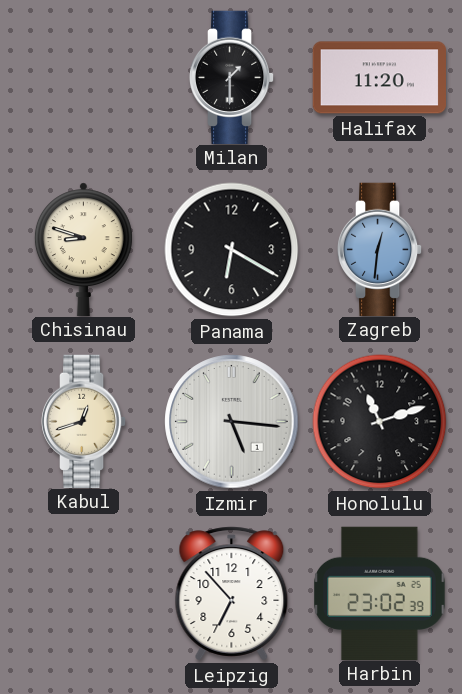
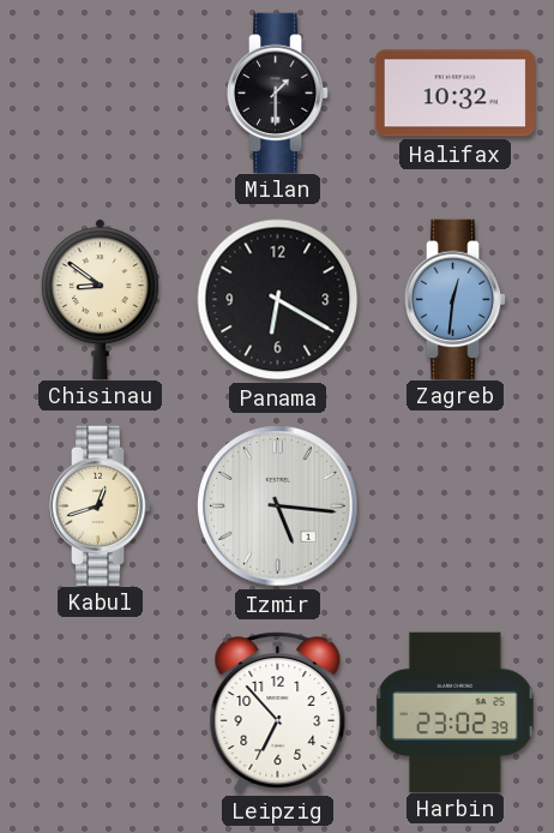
Halifax: 11:20 -> 10:32
Chisinau: 8:48 -> 8:51
Honolulu: 11:12 -> none
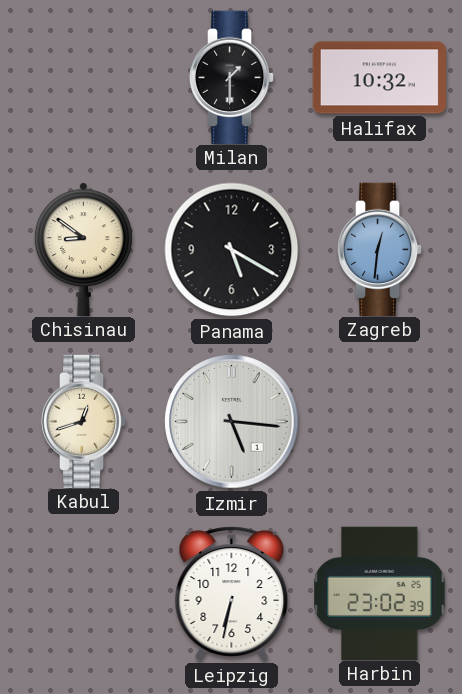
Panama: 6:20 -> 5:20
Leipzig: 6:53 -> 6:32
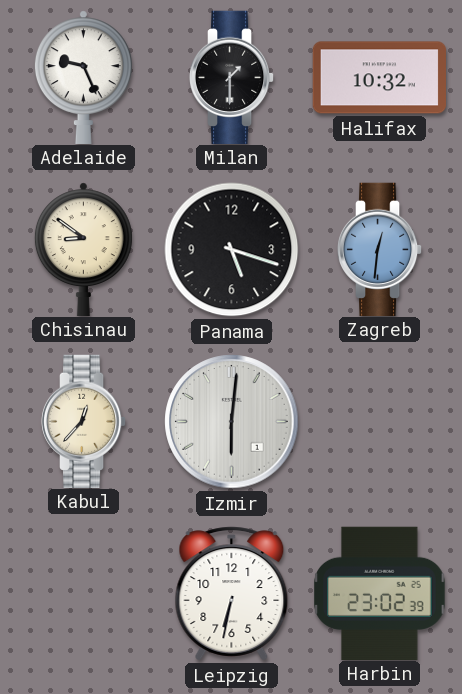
Adelaide: none -> 9:26
Panama: 5:20 -> 5:18
Kabul: 12:42 -> 12:37
Izmir: 5:16 -> 6:01
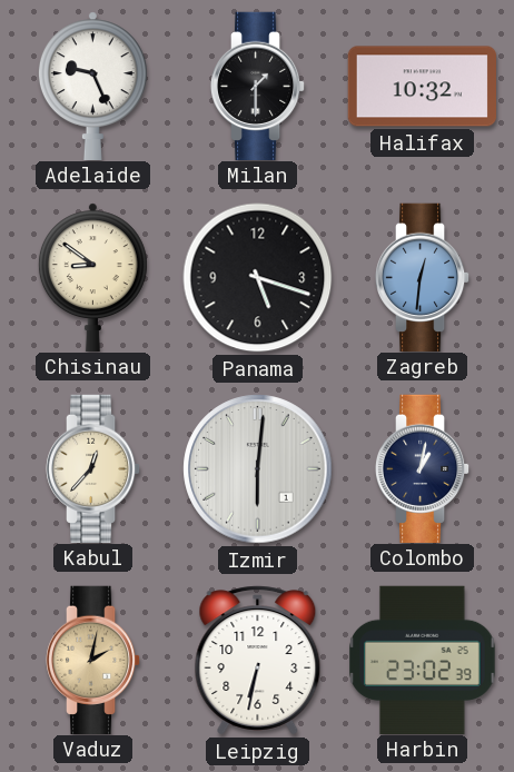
Colombo: none -> 1:02
Vaduz: none -> 2:02
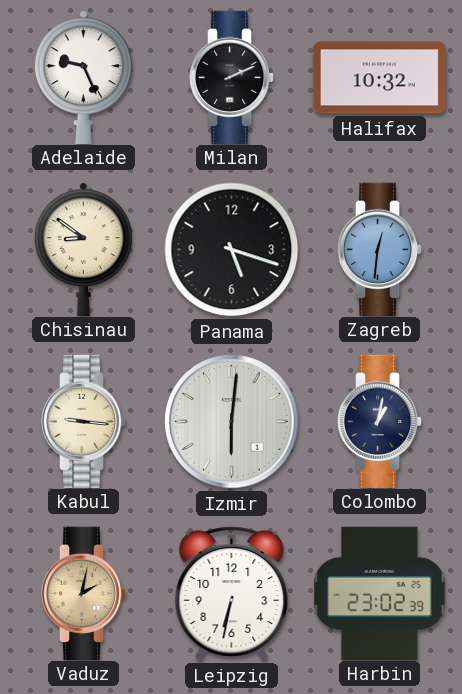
Milan: 1:30 -> 2:11
Kabul: 12:37 -> 9:16
